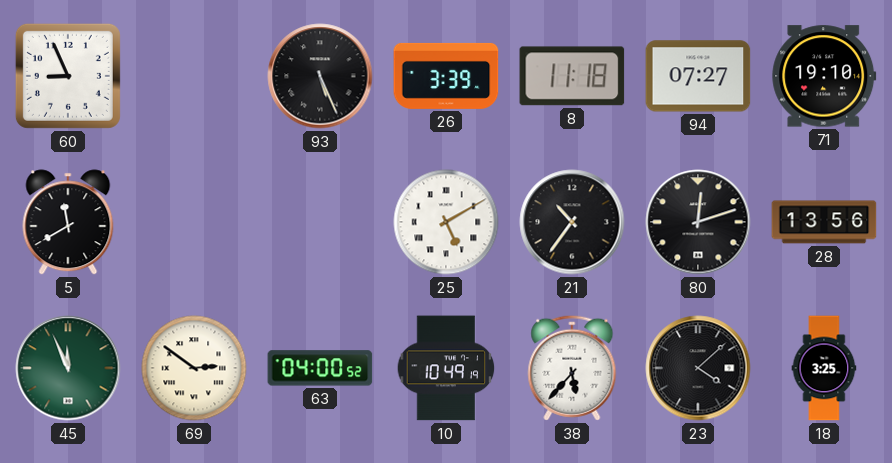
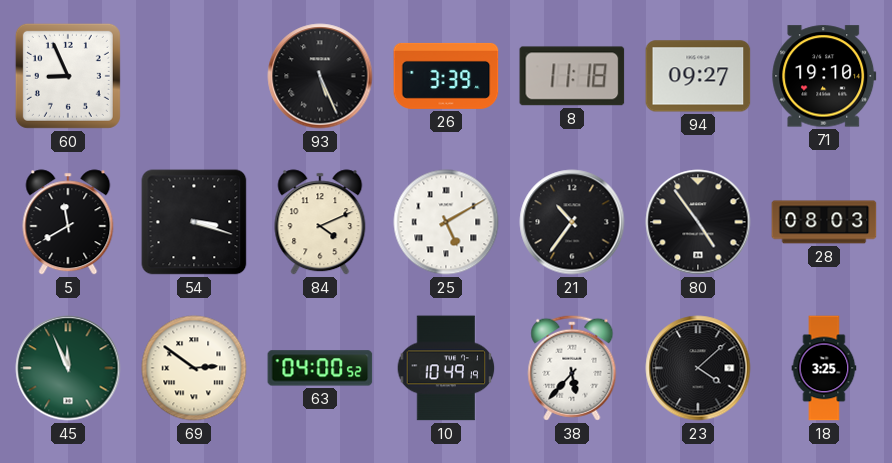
94: 07:27 -> 09:27
54: none -> 3:18
84: none -> 4:11
80: 12:12 -> 4:54
28: 13:56 -> 08:03
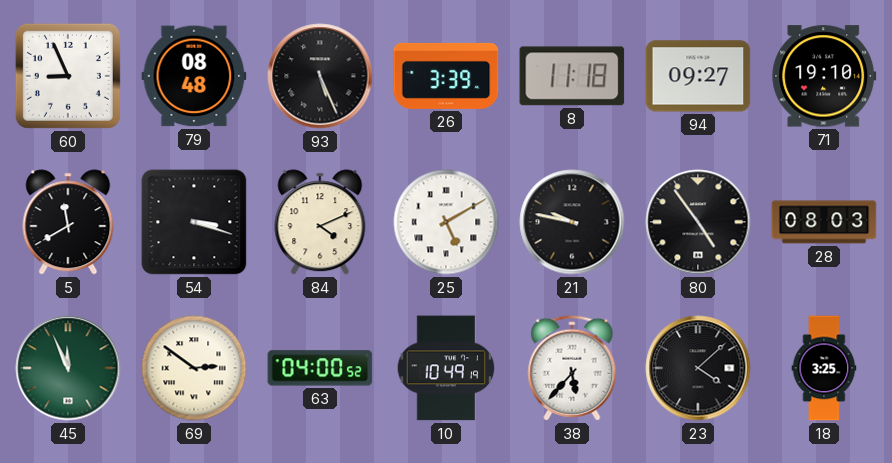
79: none -> 08:48
21: 10:36 -> 9:47
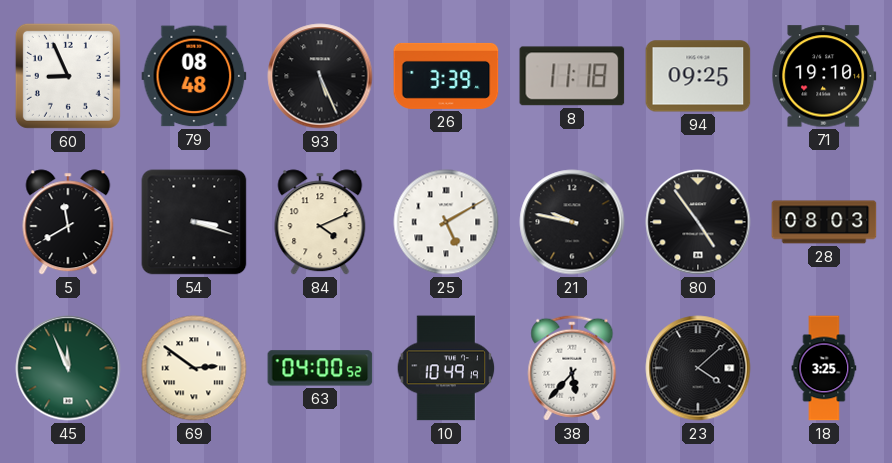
94: 09:27 -> 09:25
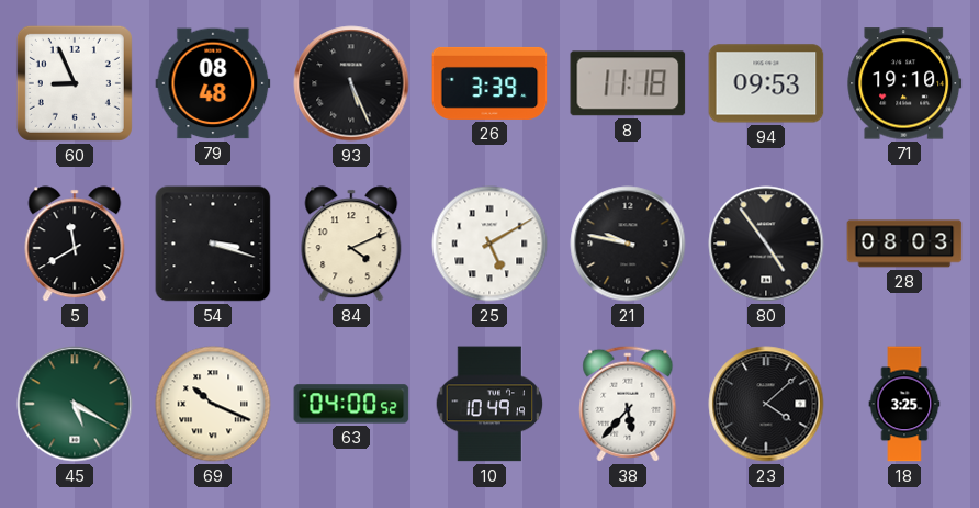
94: 09:25 -> 09:53
45: 11:56 -> 5:20
69: 2:51 -> 10:19
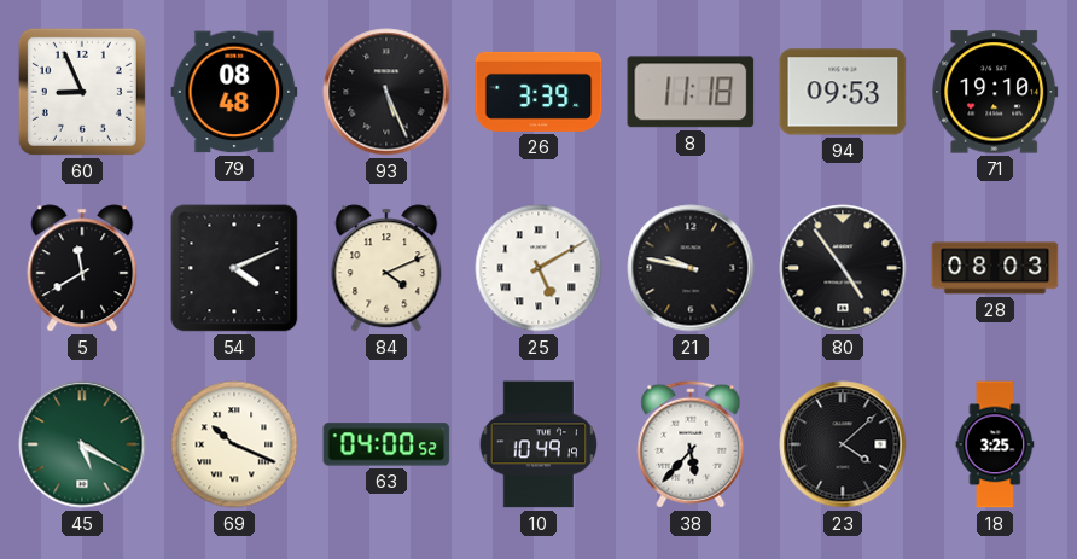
54: 3:18 -> 4:11
